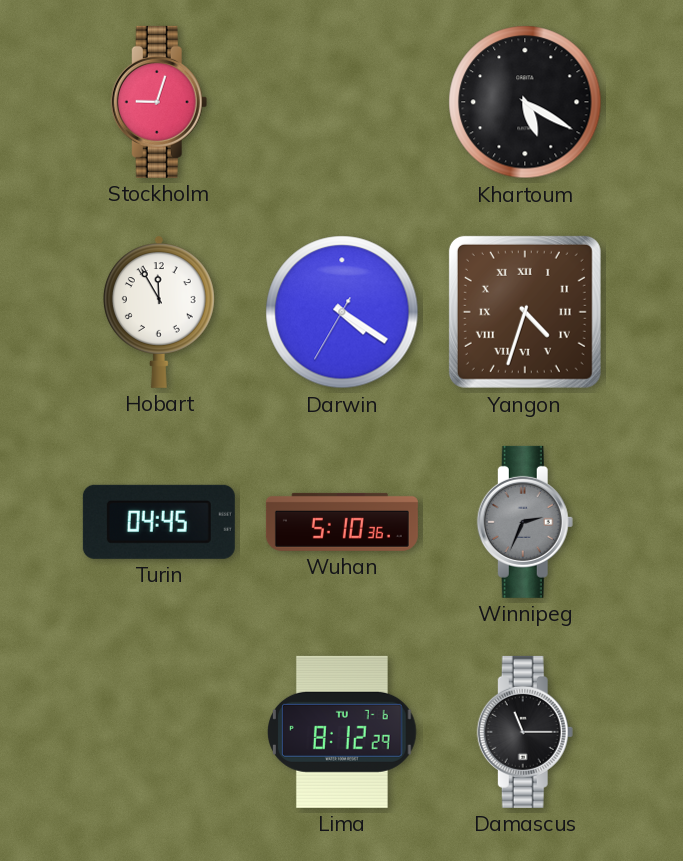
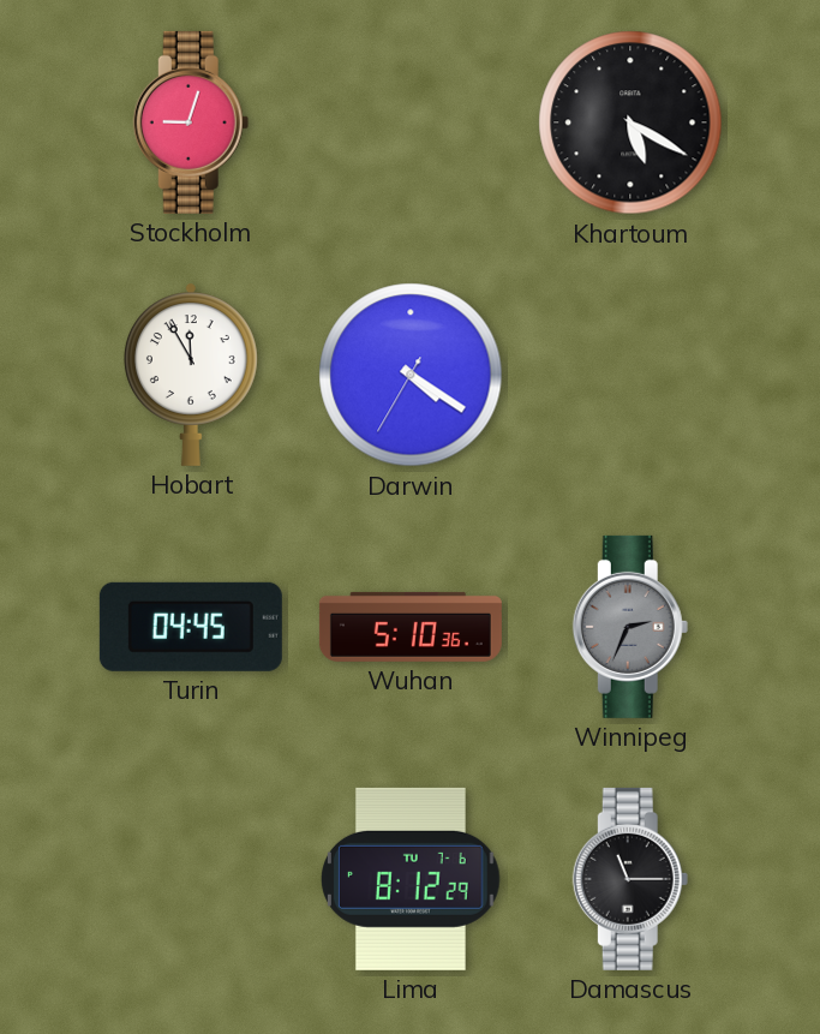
Yangon: 4:33 -> none
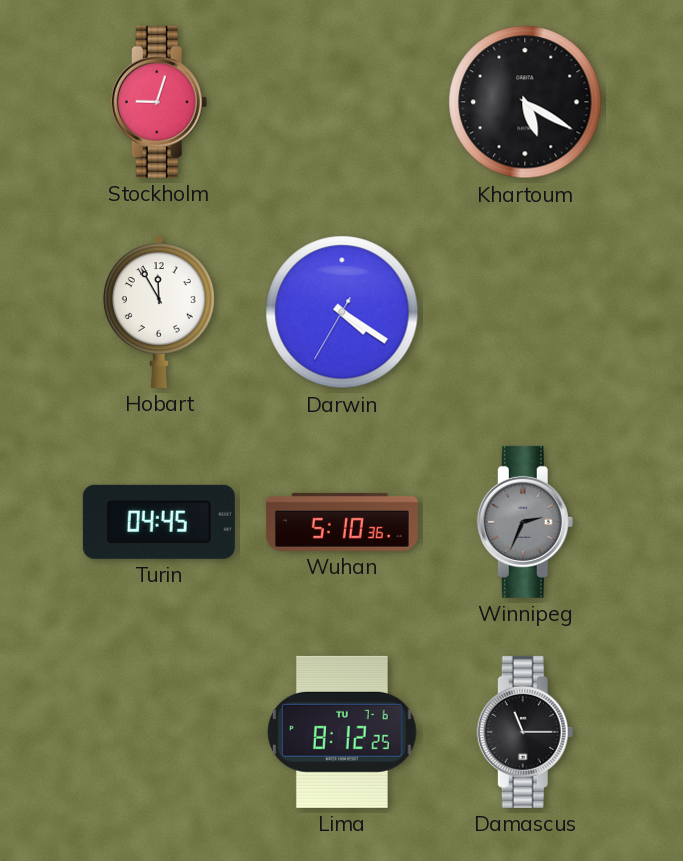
Lima: 8:12:29 -> 8:12:25
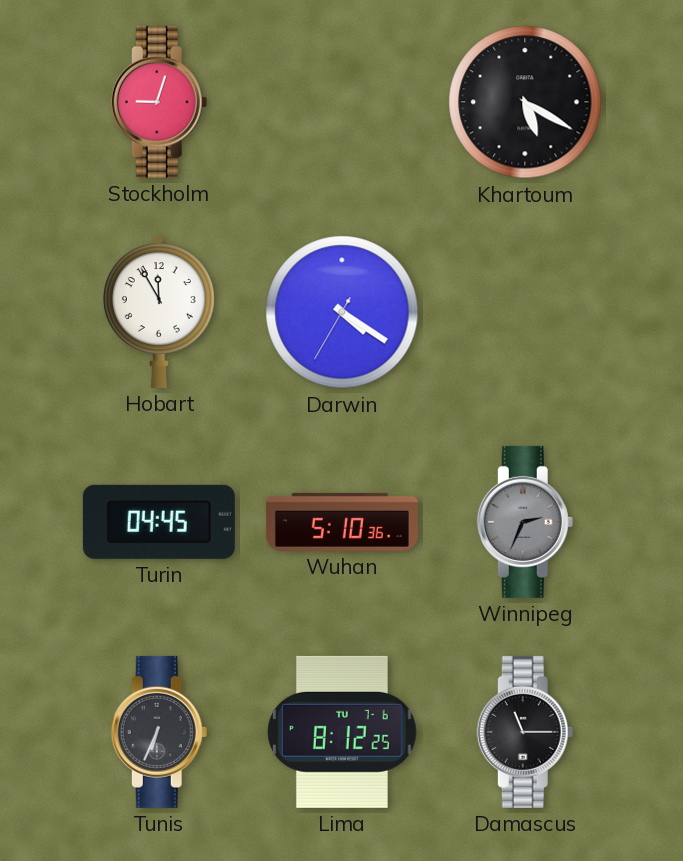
Tunis: none -> 6:34
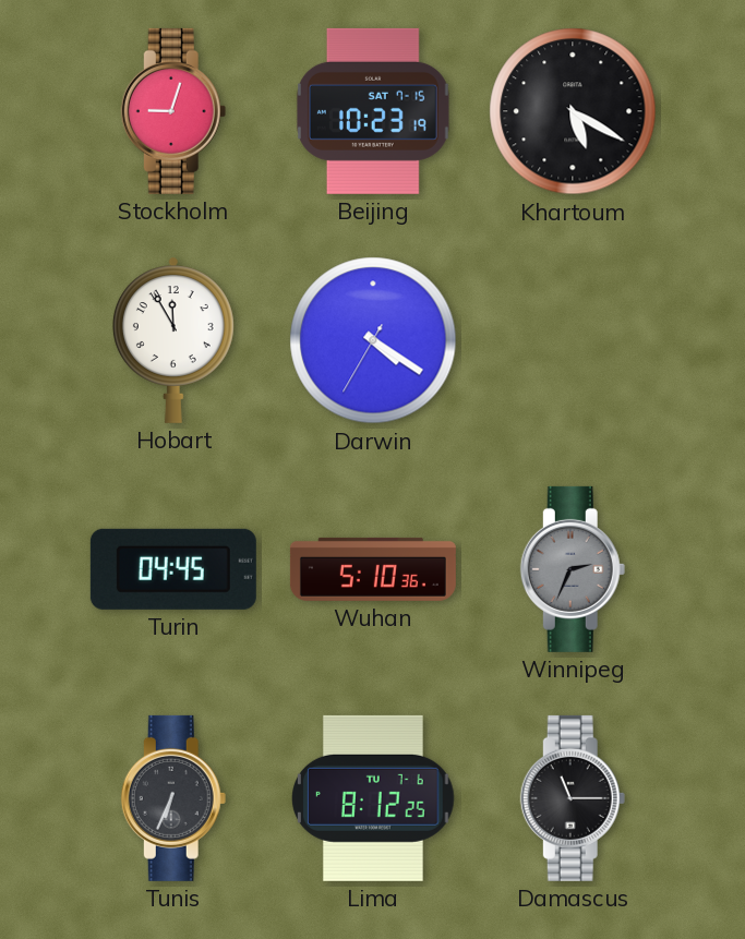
Beijing: none -> 10:23
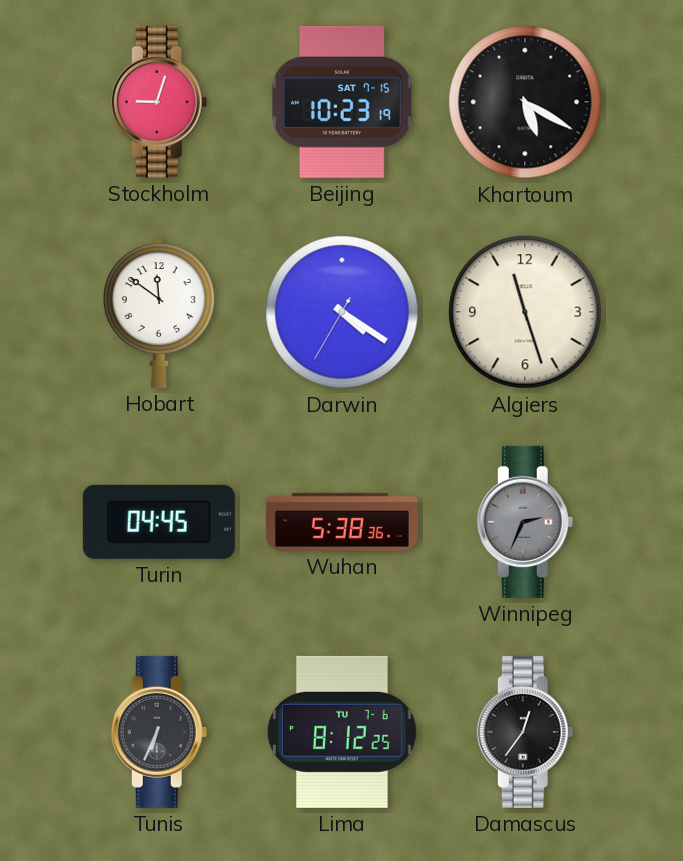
Hobart: 11:55 -> 11:51
Algiers: none -> 11:27
Wuhan: 5:10 -> 5:38
Damascus: 11:15 -> 12:36
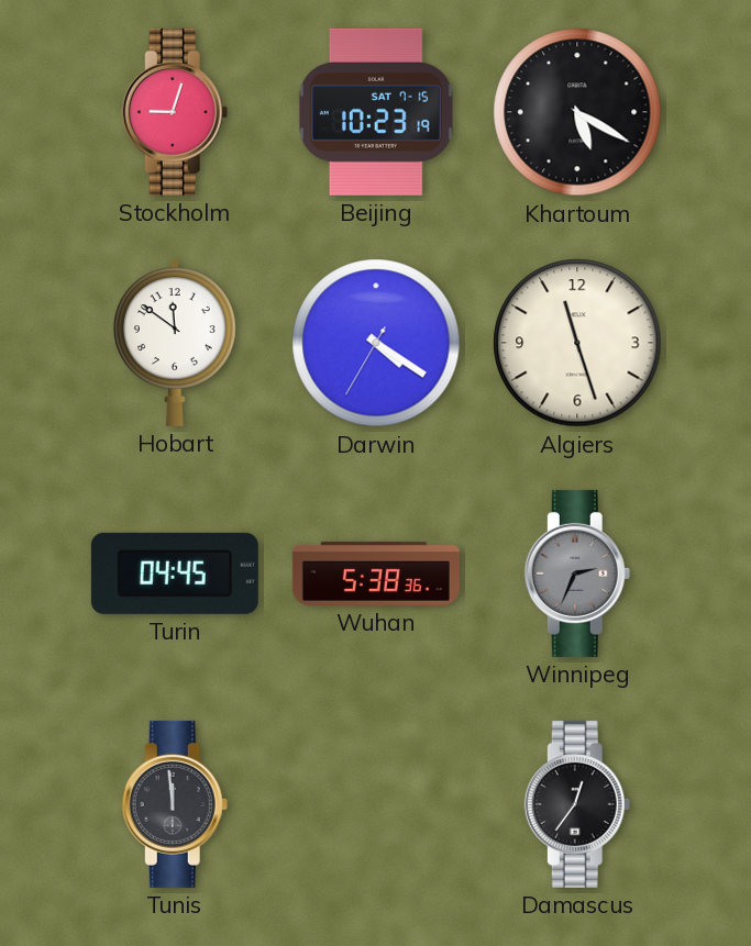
Tunis: 6:34 -> 11:59
Lima: 8:12 -> none
